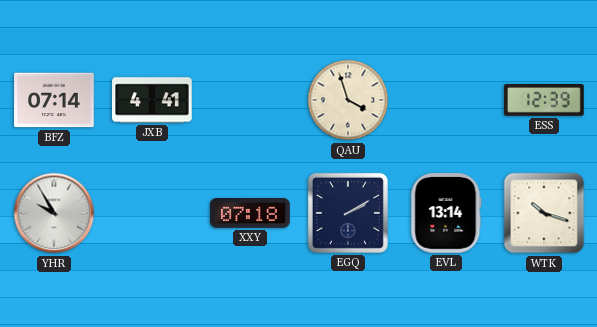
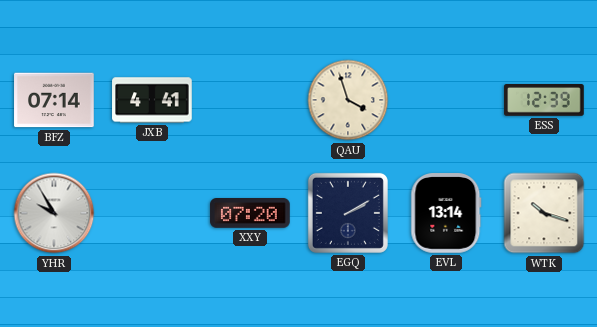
XXY: 07:18 -> 07:20
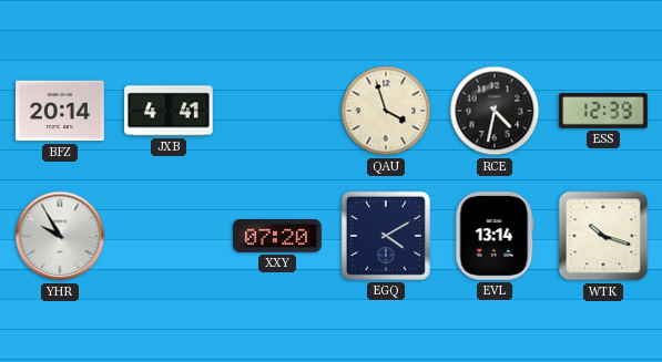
BFZ: 07:14 -> 20:14
RCE: none -> 4:32
EGQ: 2:10 -> 4:10
